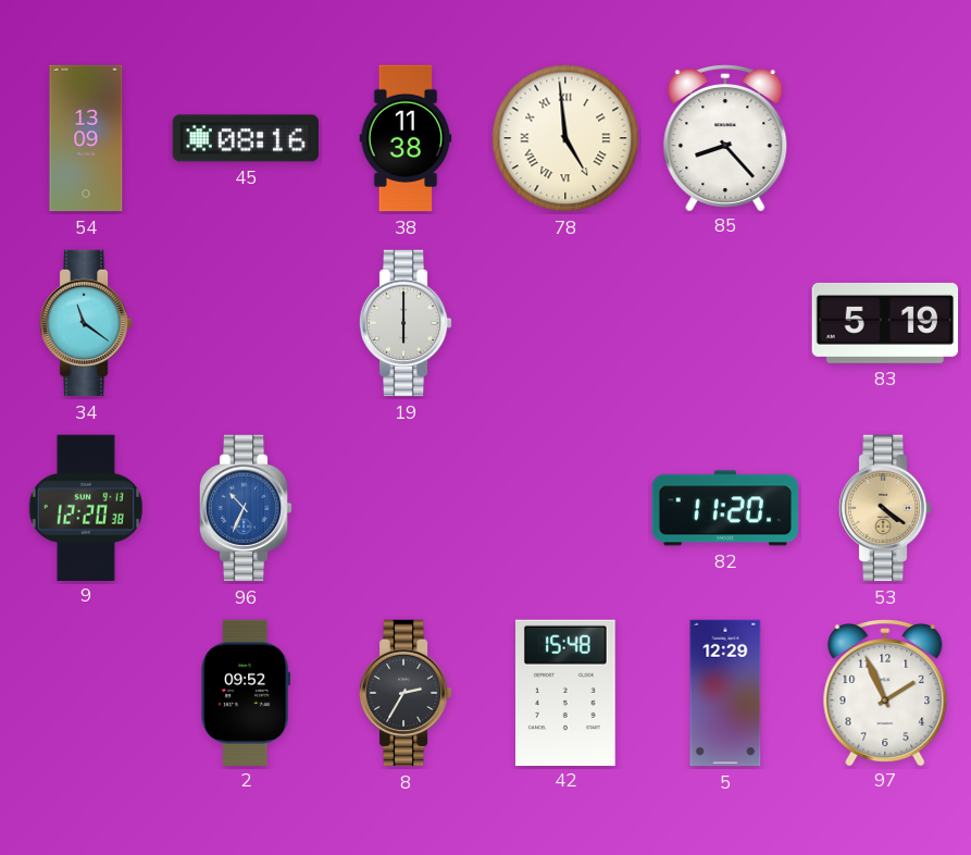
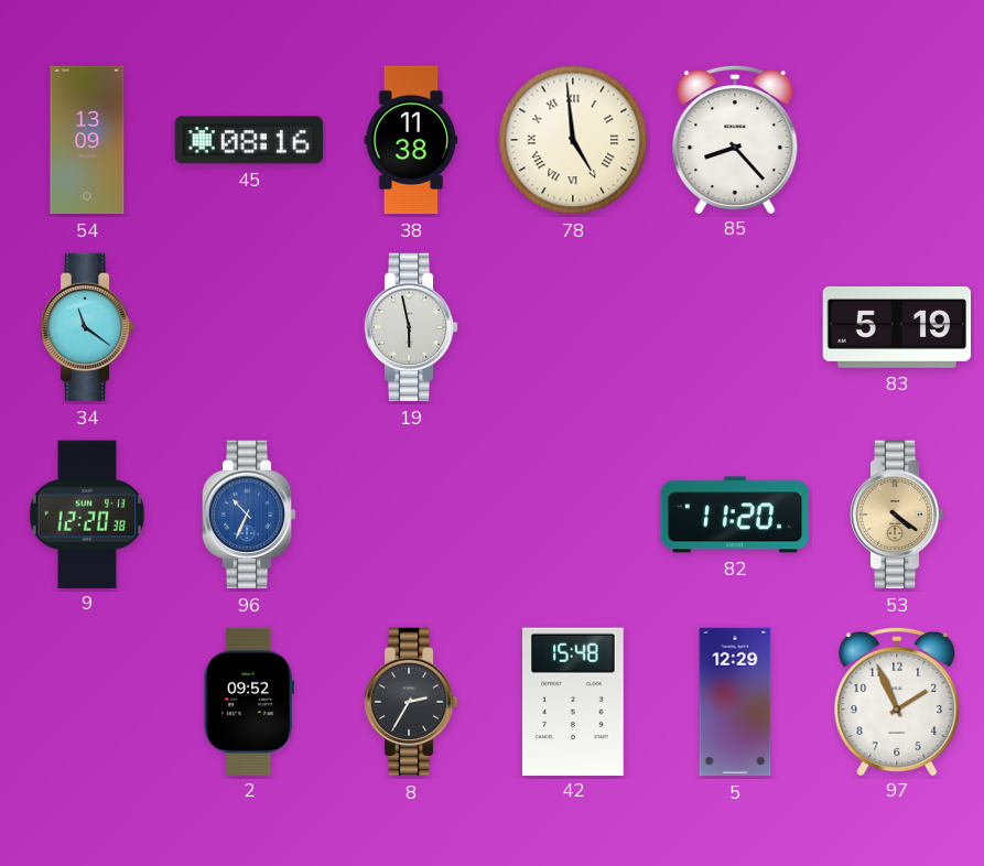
19: 6:00 -> 5:58
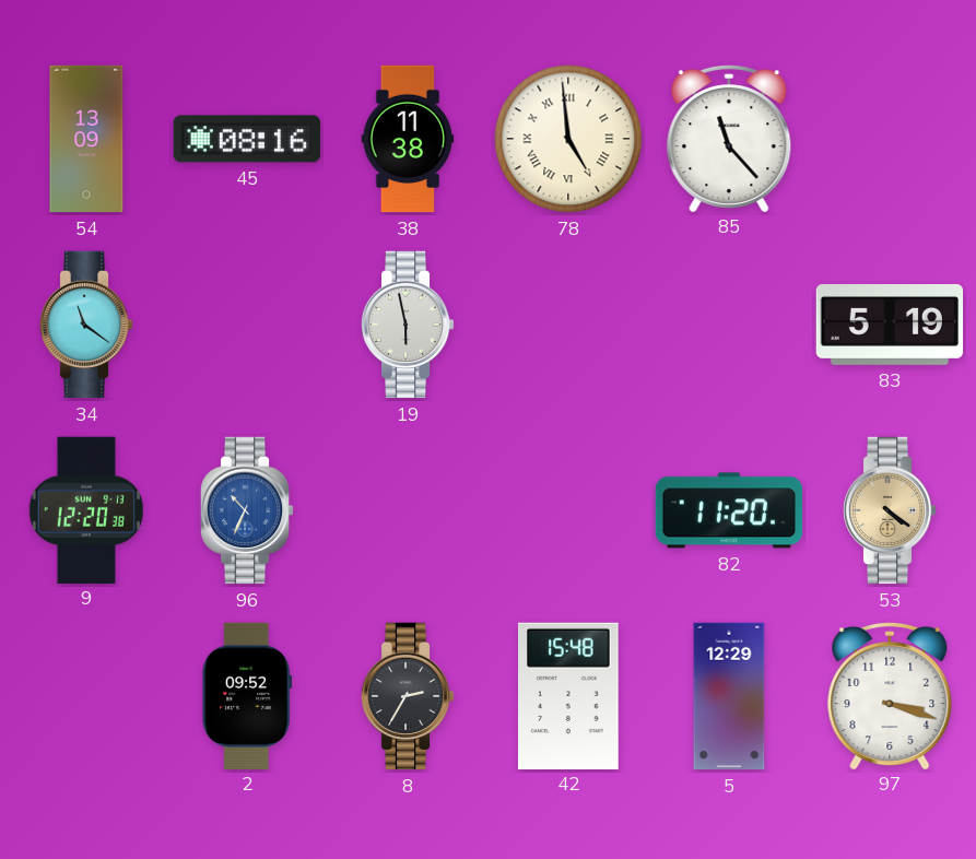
85: 8:23 -> 11:23
97: 1:56 -> 3:18
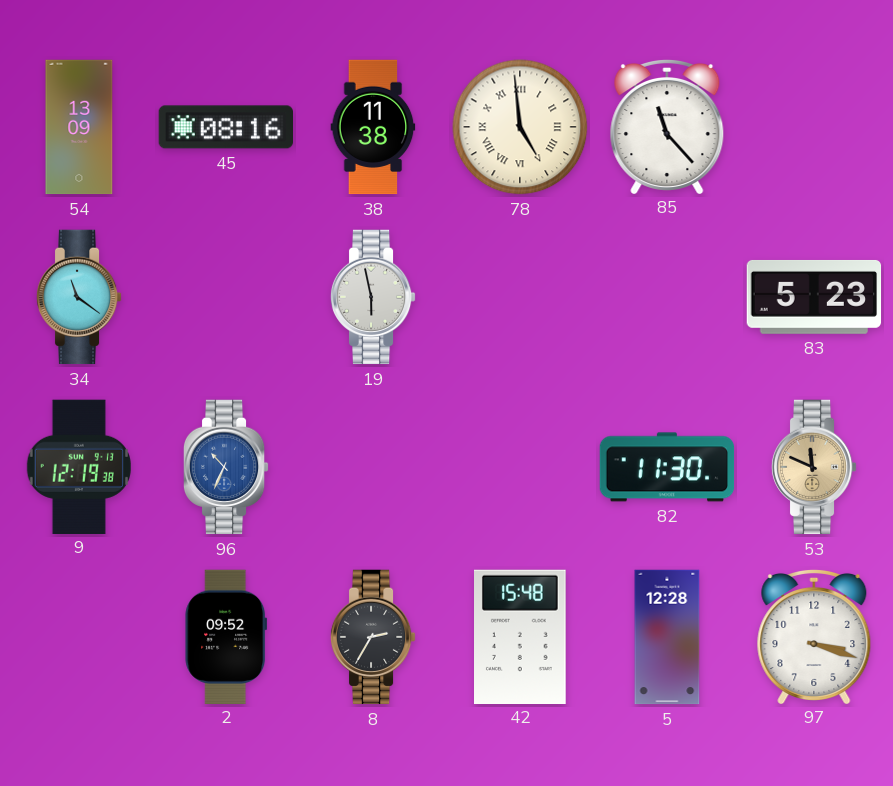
83: 5:19 -> 5:23
9: 12:20 -> 12:19
82: 11:20 -> 11:30
53: 4:21 -> 11:49
5: 12:29 -> 12:28
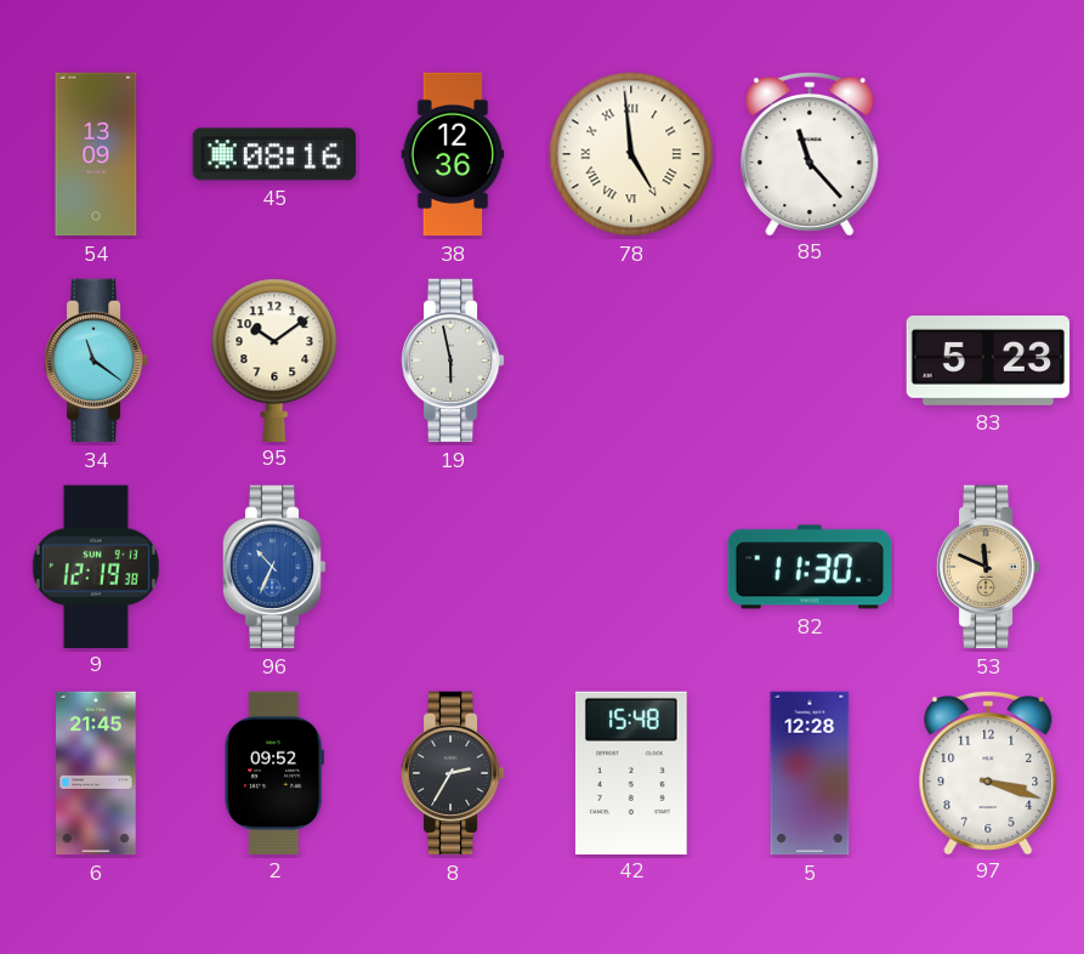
38: 11:38 -> 12:36
95: none -> 10:09
6: none -> 21:45
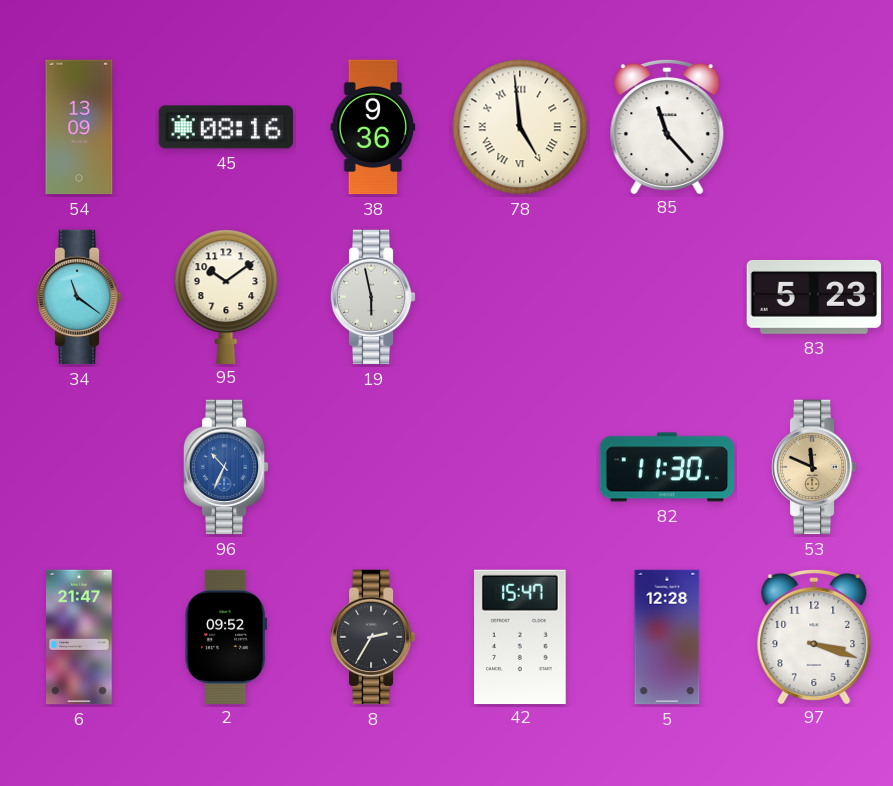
38: 12:36 -> 9:36
9: 12:19 -> none
6: 21:45 -> 21:47
42: 15:48 -> 15:47
